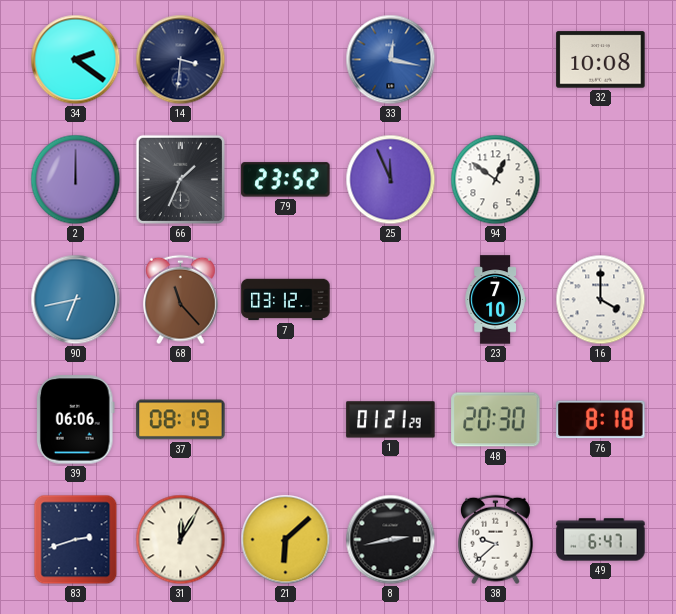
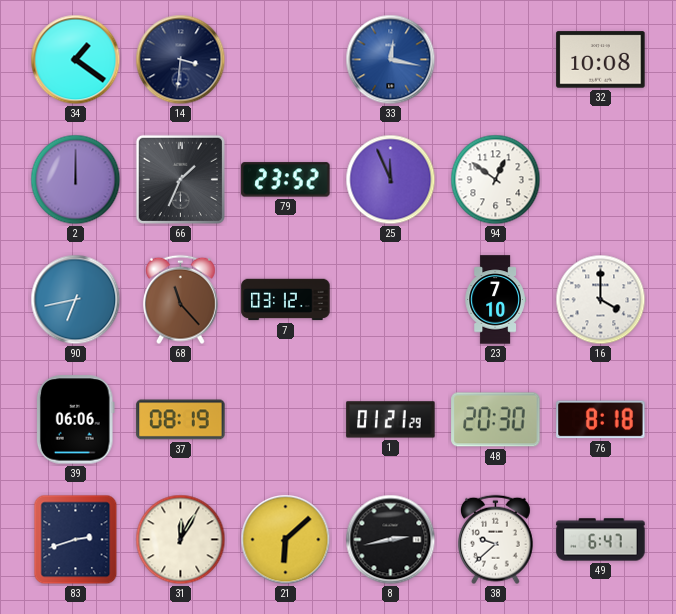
34: 2:21 -> 1:21
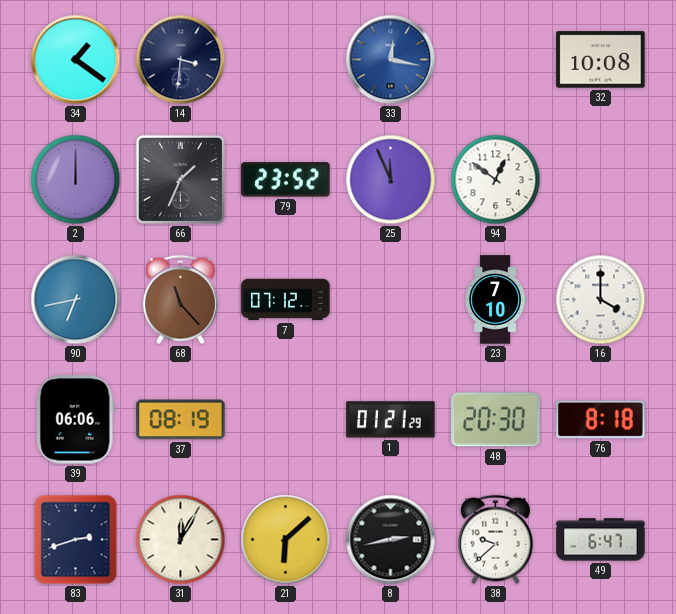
7: 03:12 -> 07:12
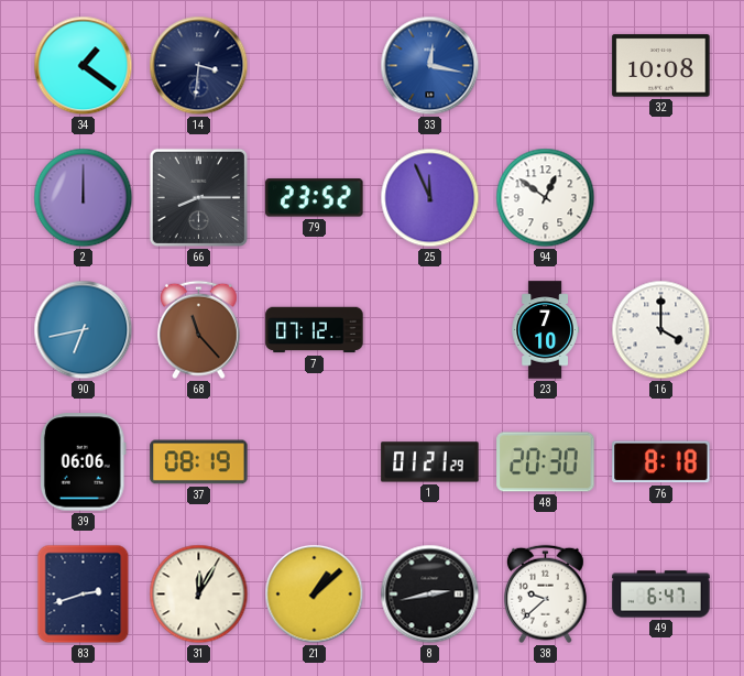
66: 1:34 -> 8:15
21: 6:08 -> 1:08
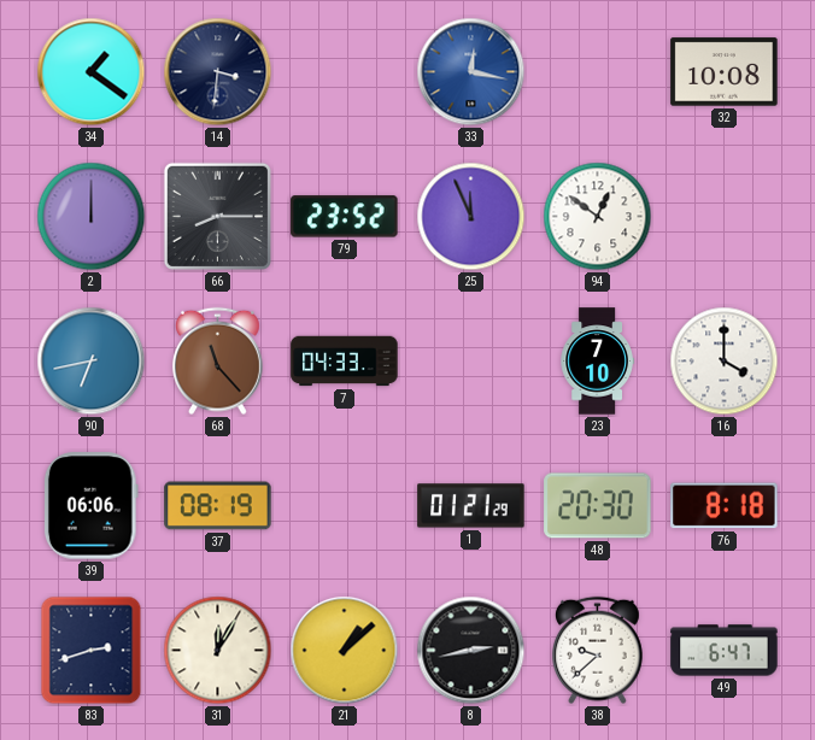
7: 07:12 -> 04:33
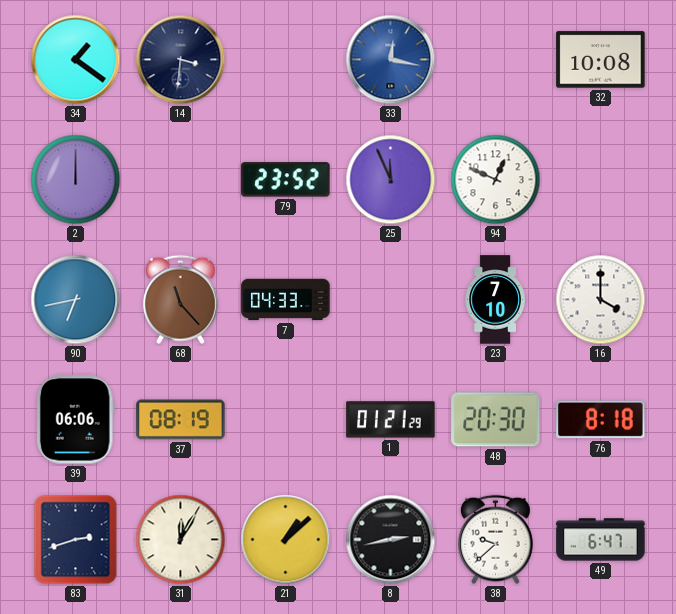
66: 8:15 -> none
94: 12:51 -> 12:49
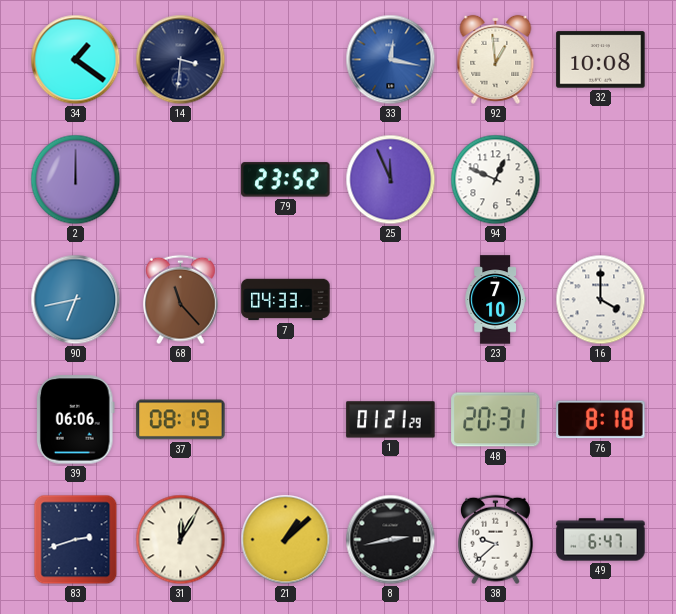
92: none -> 12:59
48: 20:30 -> 20:31
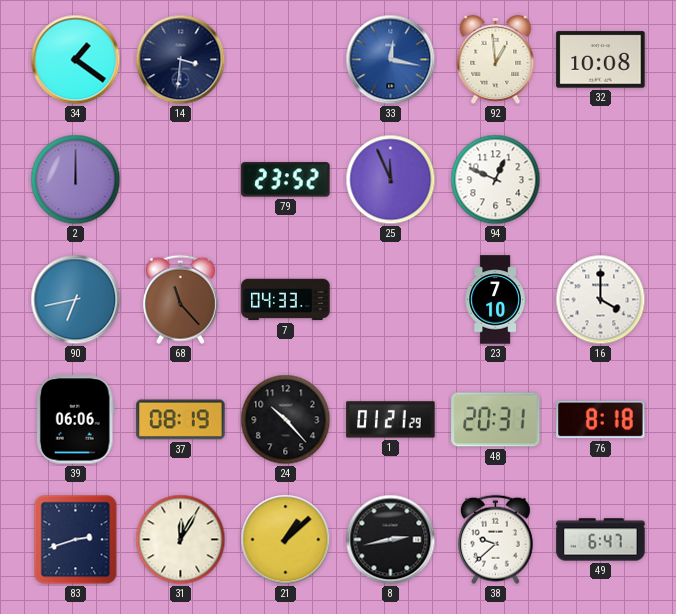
24: none -> 10:23
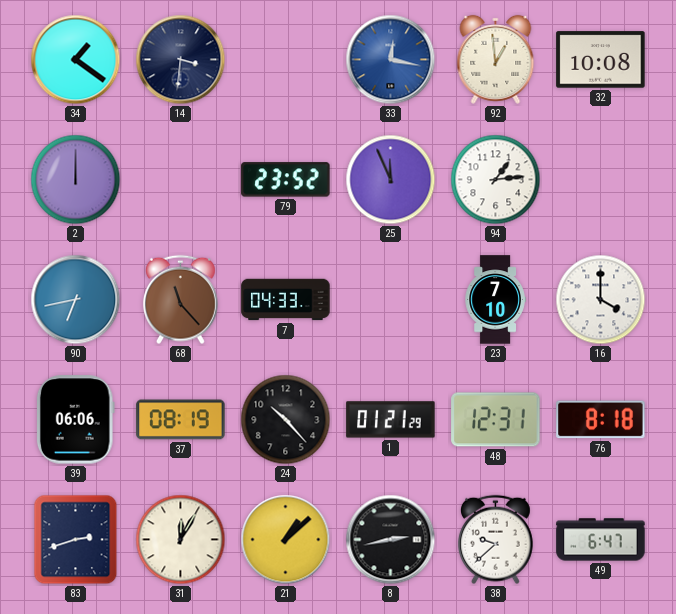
94: 12:49 -> 1:14
48: 20:31 -> 12:31
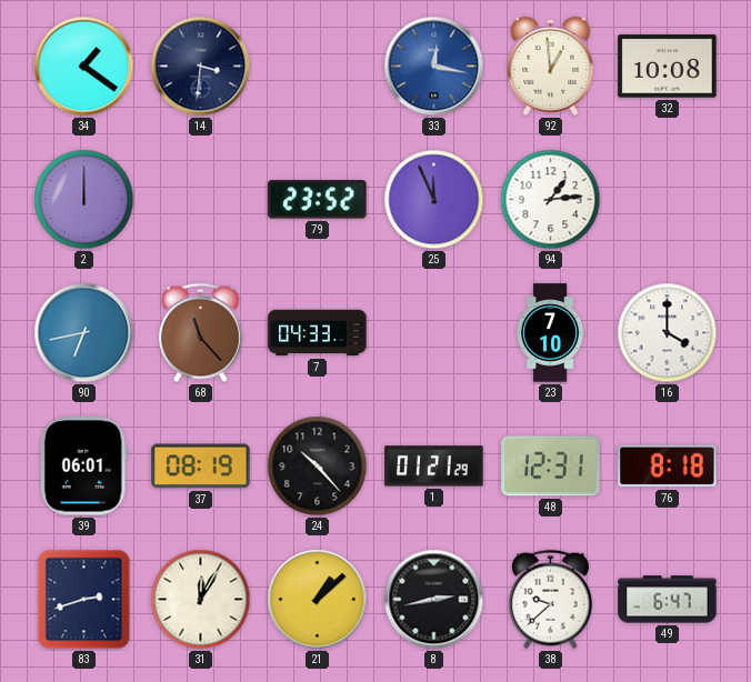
39: 06:06 -> 06:01
